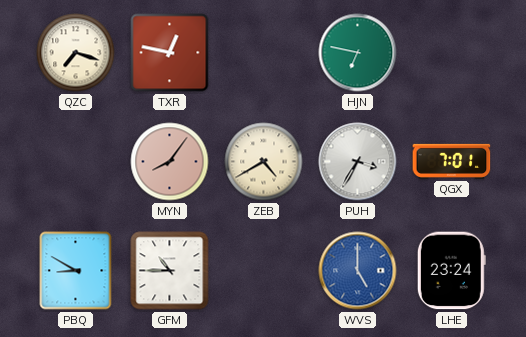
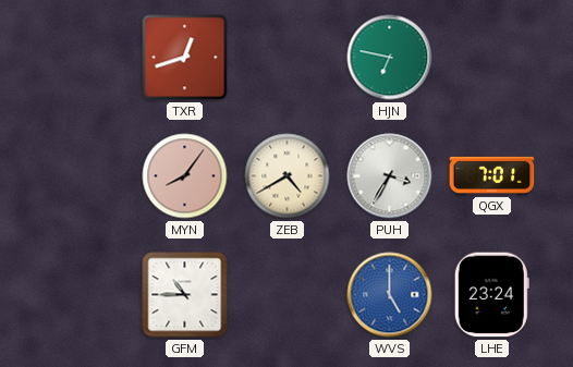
QZC: 7:18 -> none
TXR: 12:47 -> 12:42
PBQ: 8:50 -> none
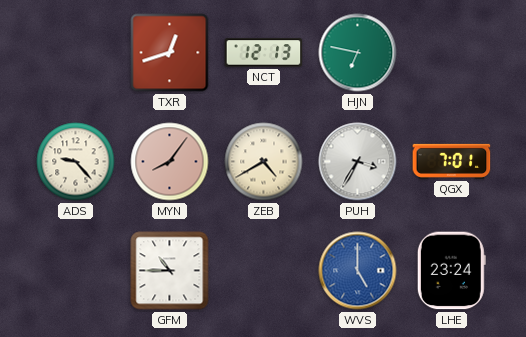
NCT: none -> 12:13
ADS: none -> 9:23
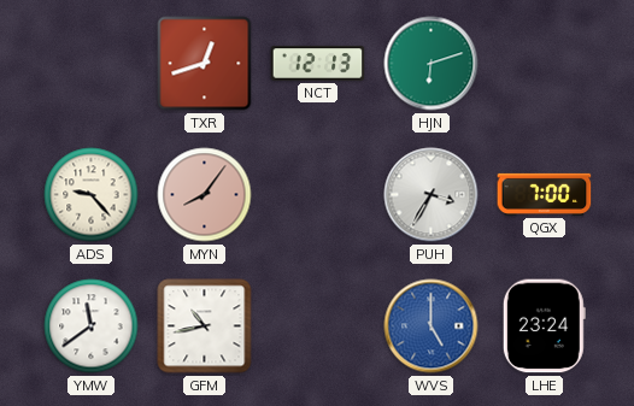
HJN: 6:47 -> 6:12
ZEB: 4:40 -> none
QGX: 7:01 -> 7:00
YMW: none -> 11:39
GFM: 10:45 -> 10:43
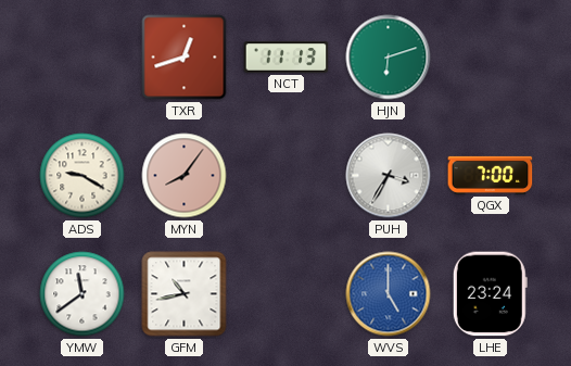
NCT: 12:13 -> 11:13
ADS: 9:23 -> 9:20
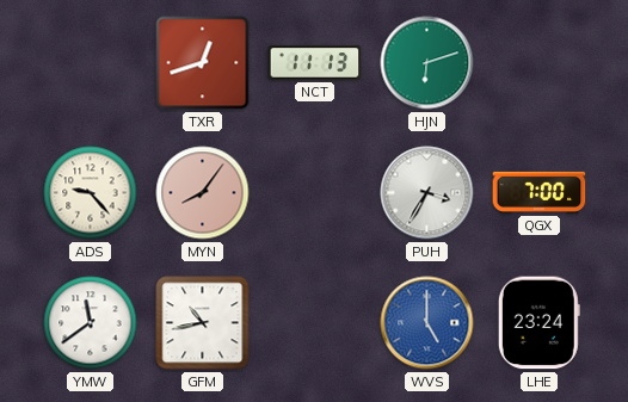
ADS: 9:20 -> 9:23
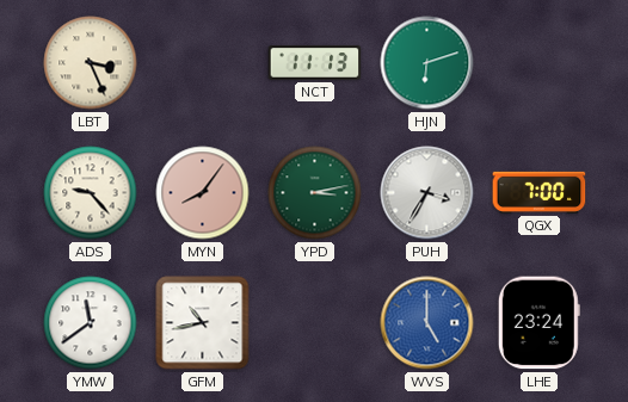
LBT: none -> 3:26
TXR: 12:42 -> none
YPD: none -> 3:13
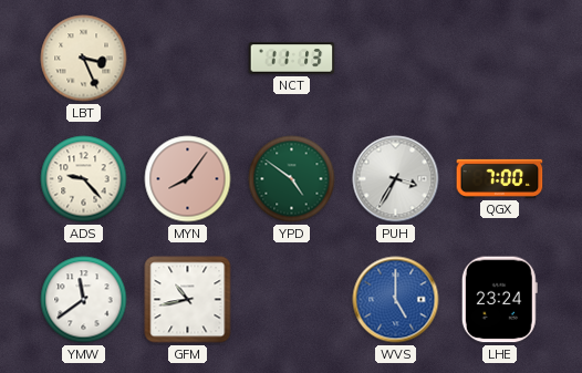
HJN: 6:12 -> none
YPD: 3:13 -> 4:51
